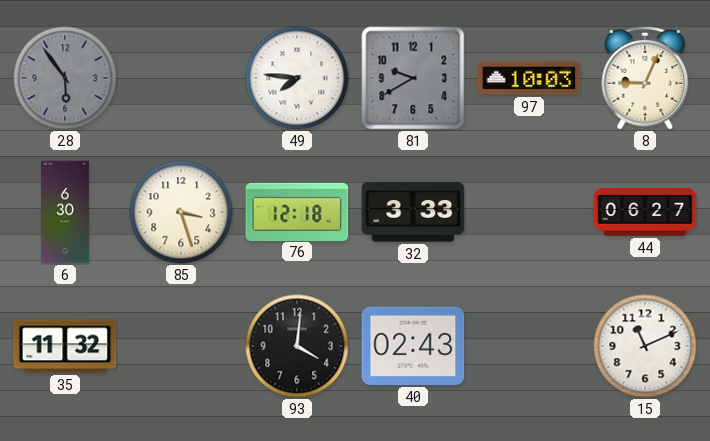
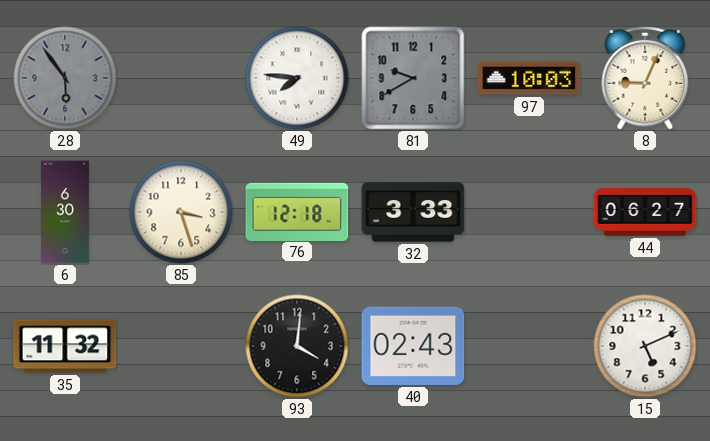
15: 11:11 -> 5:11
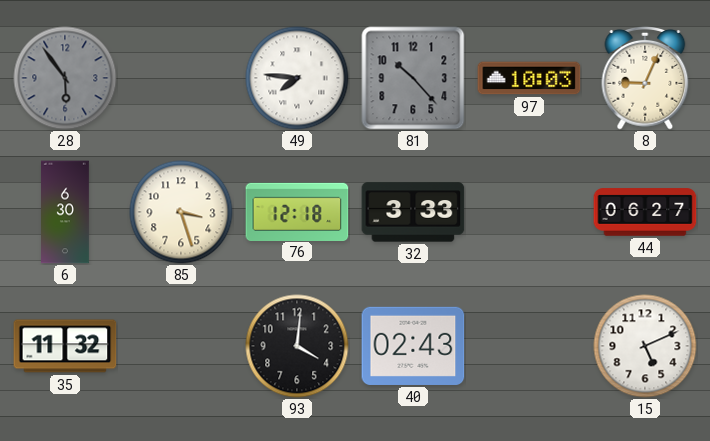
81: 9:40 -> 10:23
